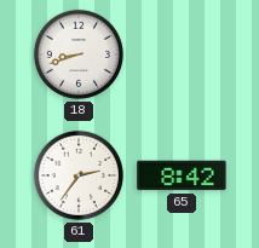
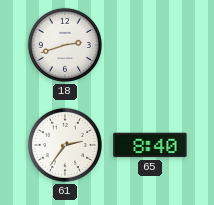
18: 8:42 -> 2:42
65: 8:42 -> 8:40
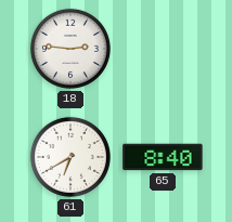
18: 2:42 -> 2:46
61: 2:36 -> 6:40
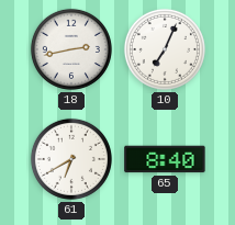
18: 2:46 -> 2:43
10: none -> 7:04
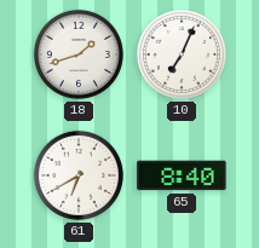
18: 2:43 -> 1:42
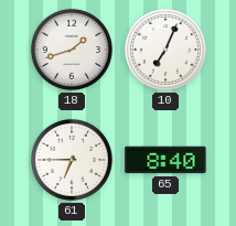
61: 6:40 -> 6:45
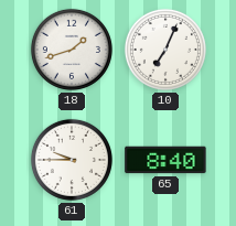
61: 6:45 -> 9:45
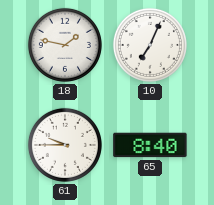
18: 1:42 -> 1:47
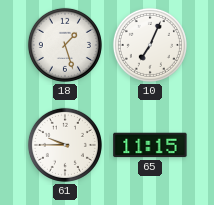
18: 1:47 -> 1:27
65: 8:40 -> 11:15
